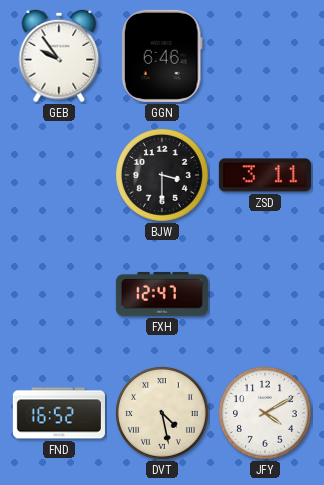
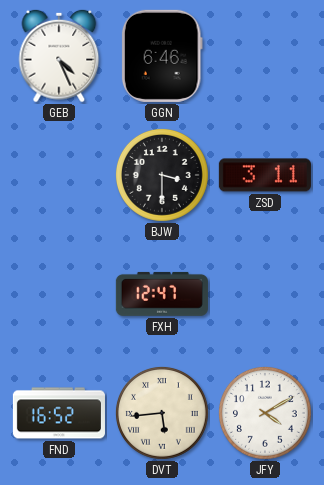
GEB: 9:54 -> 4:26
DVT: 4:28 -> 5:44
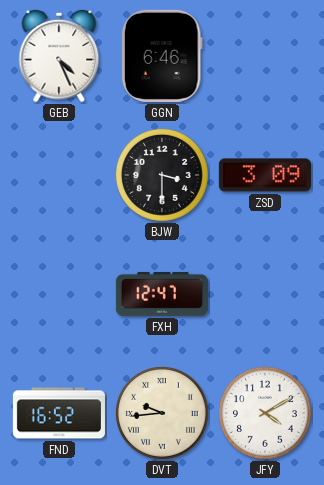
ZSD: 3:11 -> 3:09
DVT: 5:44 -> 9:44
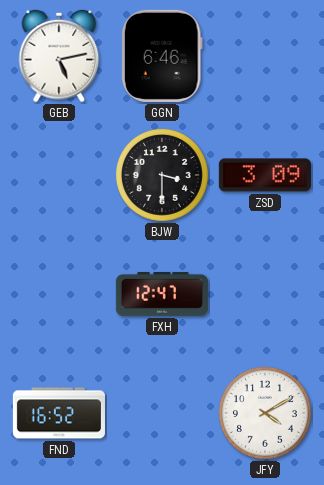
GEB: 4:26 -> 5:13
DVT: 9:44 -> none
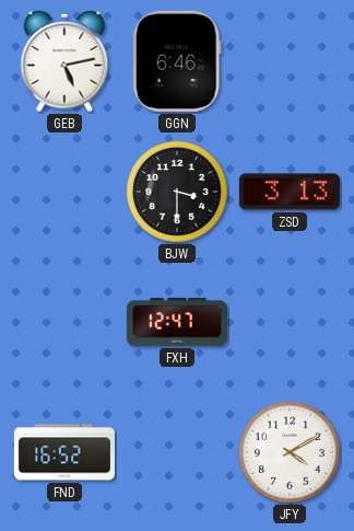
ZSD: 3:09 -> 3:13
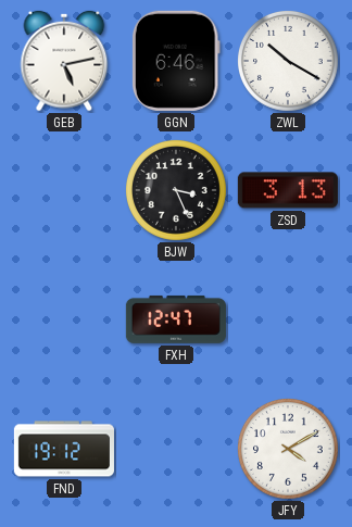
ZWL: none -> 10:20
BJW: 3:30 -> 3:26
FND: 16:52 -> 19:12
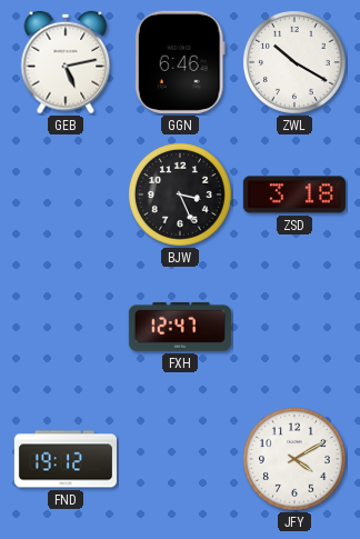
ZSD: 3:13 -> 3:18
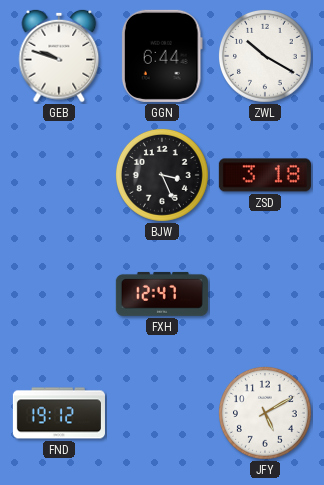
GEB: 5:13 -> 9:48
GGN: 6:46 -> 6:44
JFY: 4:10 -> 5:10
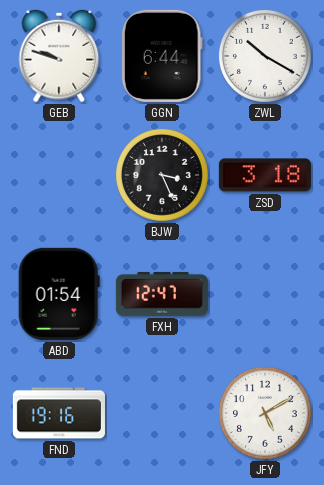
ABD: none -> 01:54
FND: 19:12 -> 19:16
